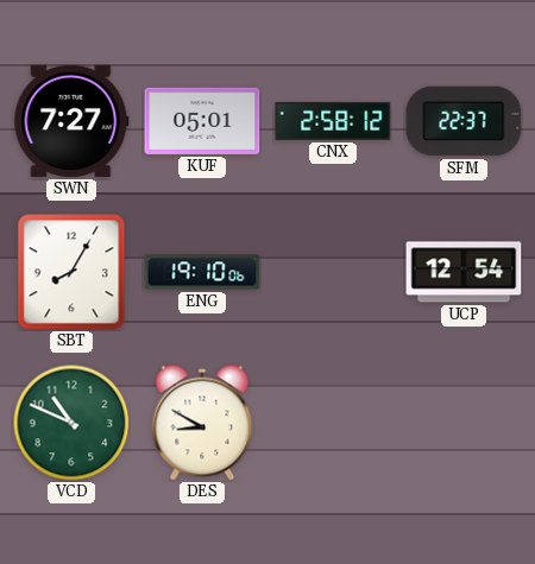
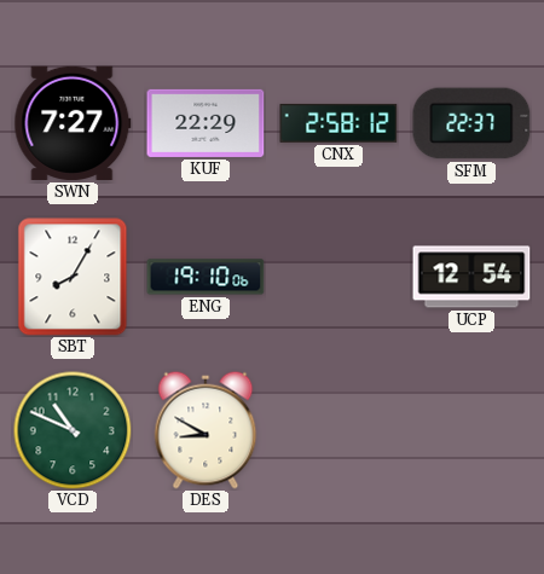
KUF: 05:01 -> 22:29
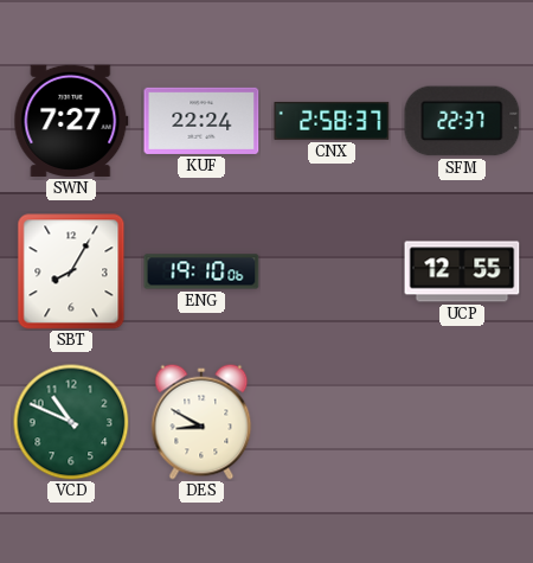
KUF: 22:29 -> 22:24
CNX: 2:58:12 -> 2:58:37
UCP: 12:54 -> 12:55
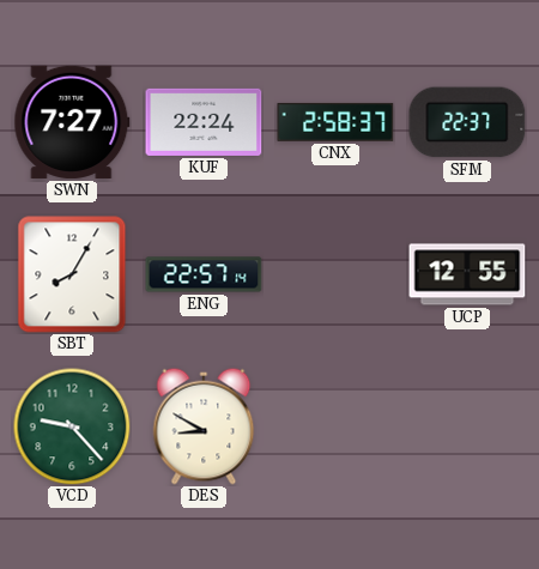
ENG: 19:10 -> 22:57
VCD: 10:49 -> 9:23
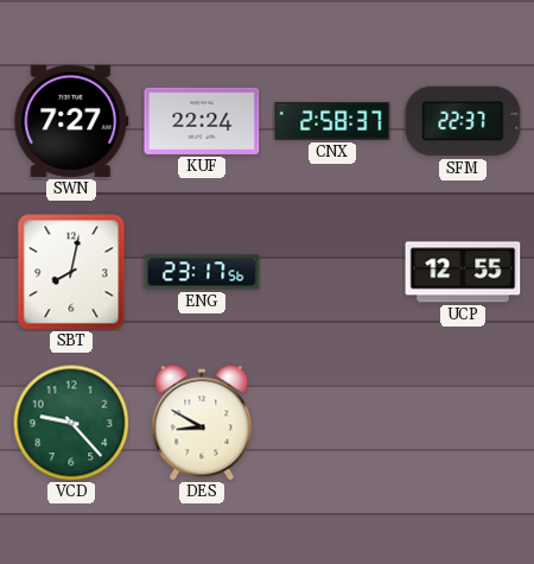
SBT: 8:05 -> 8:02
ENG: 22:57 -> 23:17
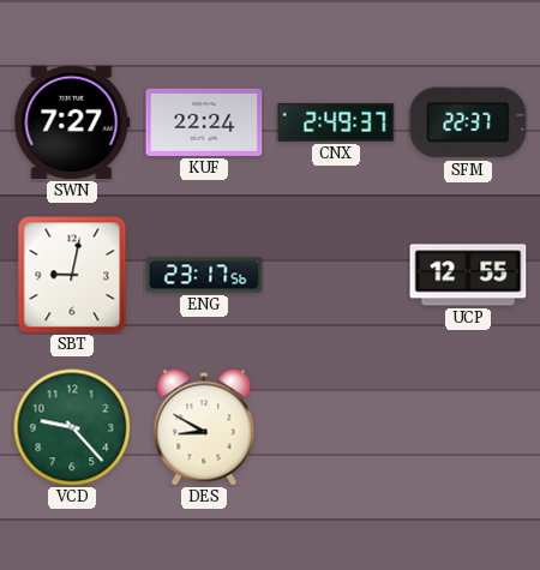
CNX: 2:58 -> 2:49
SBT: 8:02 -> 9:02
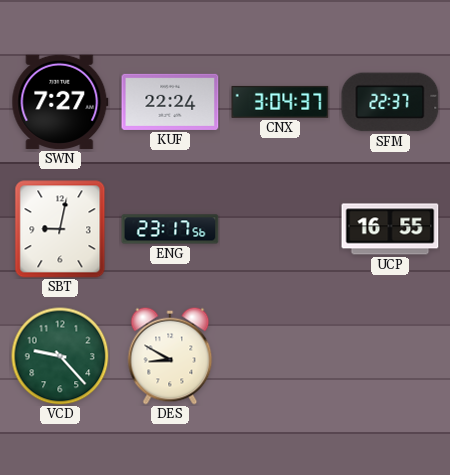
CNX: 2:49 -> 3:04
UCP: 12:55 -> 16:55
